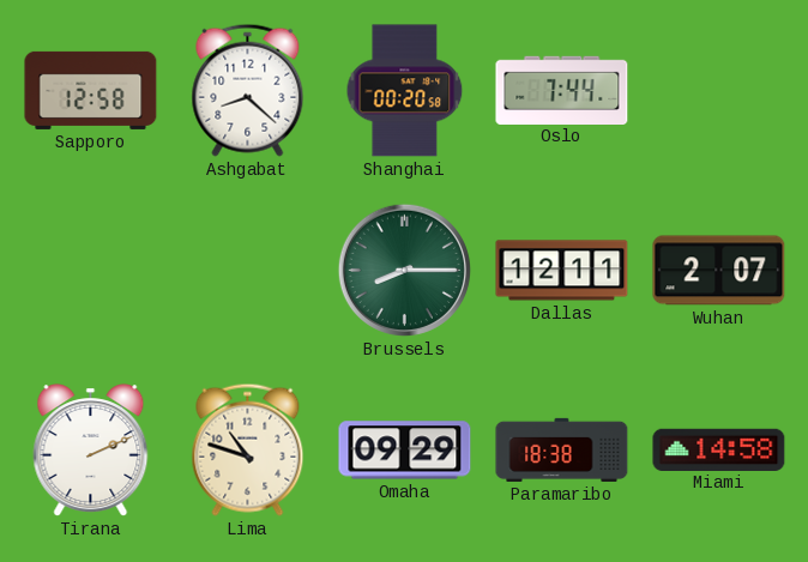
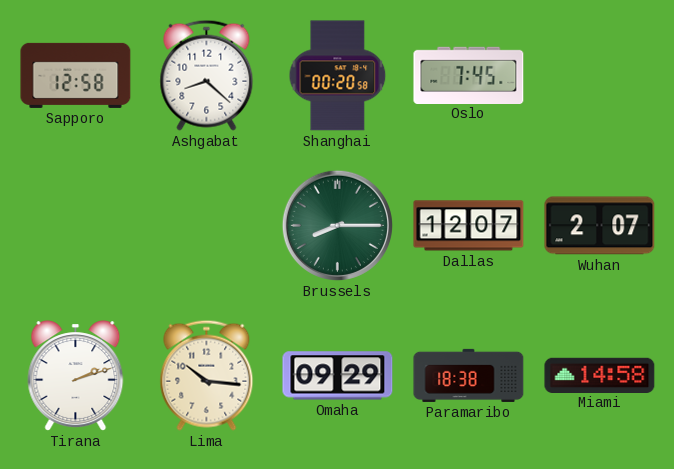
Oslo: 7:44 -> 7:45
Dallas: 12:11 -> 12:07
Tirana: 2:11 -> 2:12
Lima: 10:48 -> 10:16
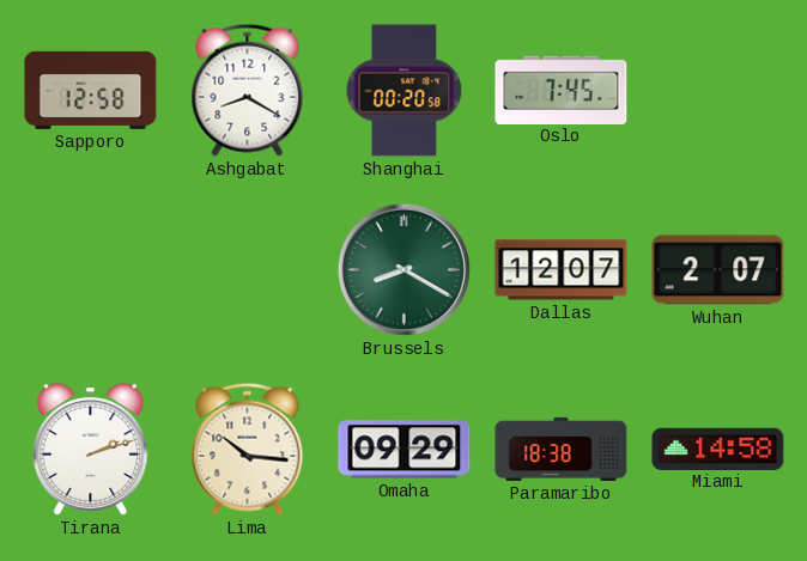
Ashgabat: 8:22 -> 8:20
Brussels: 8:15 -> 8:20
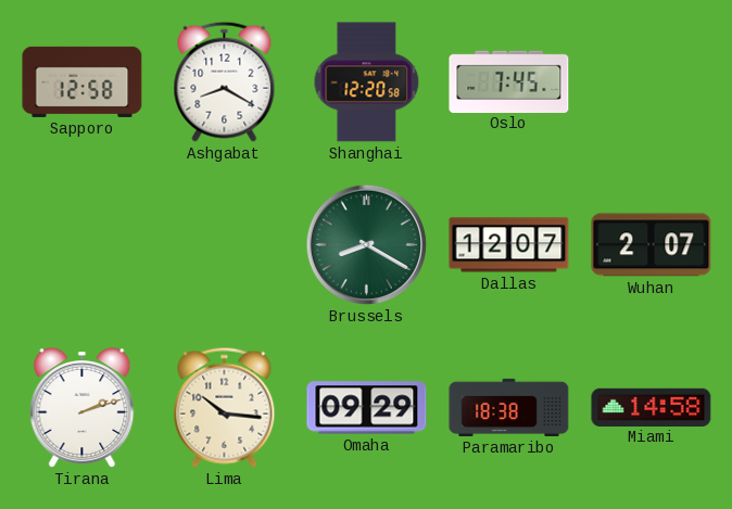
Shanghai: 00:20 -> 12:20
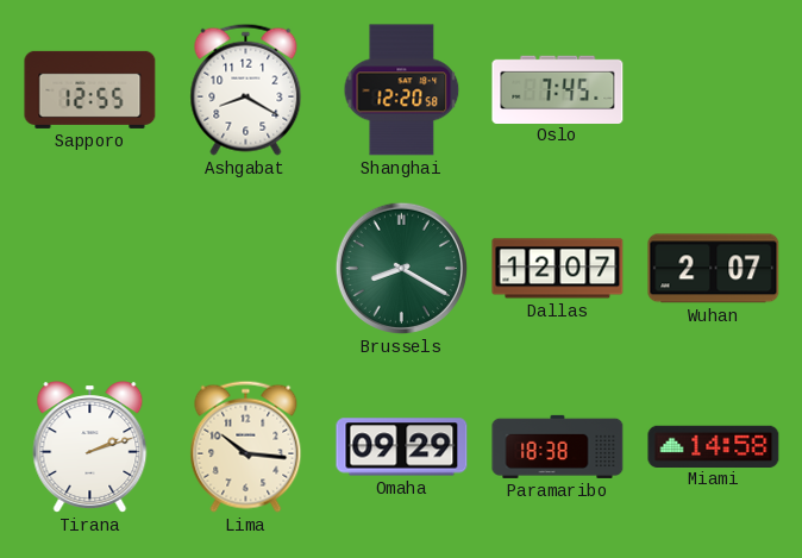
Sapporo: 12:58 -> 12:55
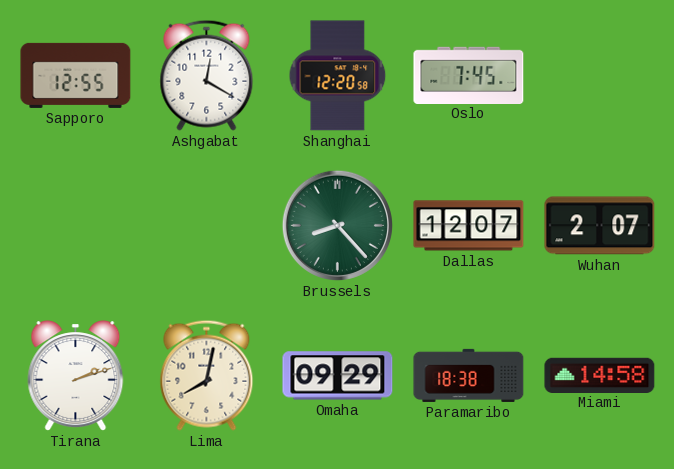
Ashgabat: 8:20 -> 12:20
Brussels: 8:20 -> 8:23
Lima: 10:16 -> 8:02
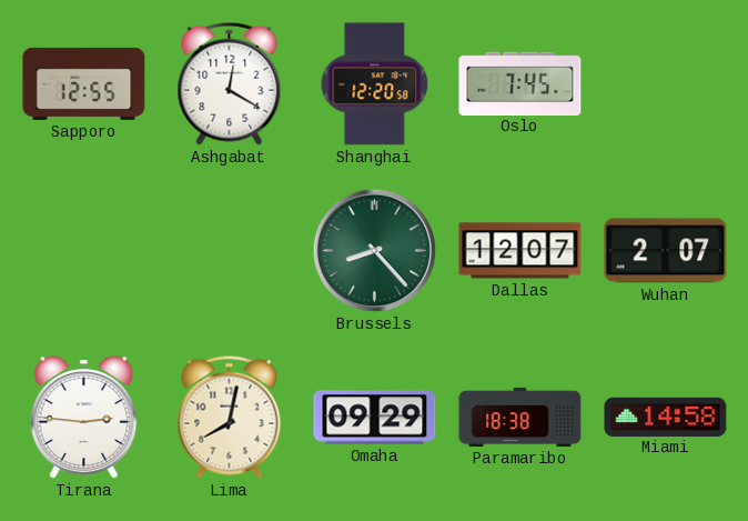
Tirana: 2:12 -> 2:46
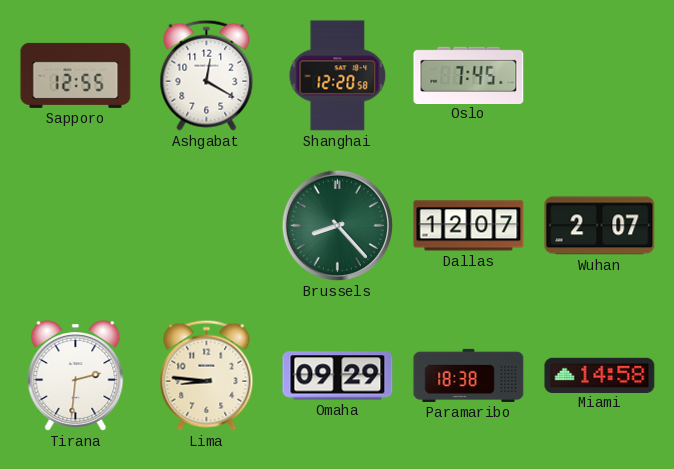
Tirana: 2:46 -> 2:31
Lima: 8:02 -> 8:46
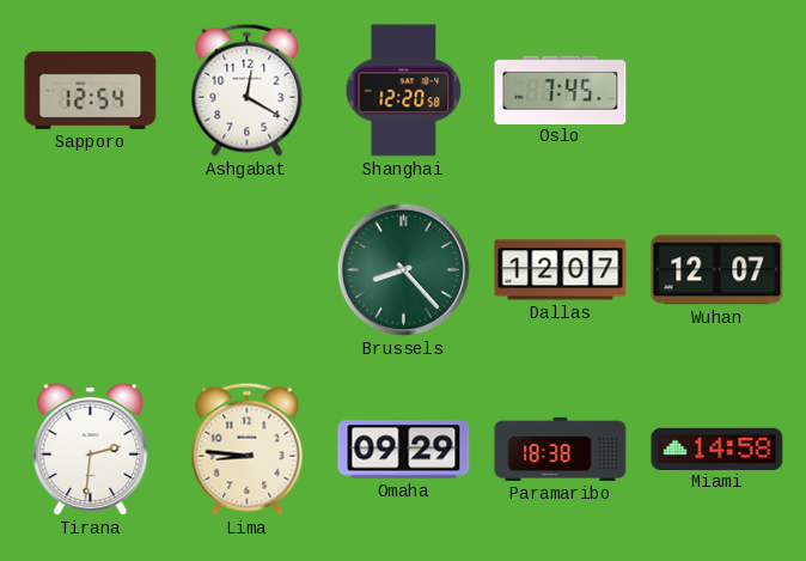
Sapporo: 12:55 -> 12:54
Wuhan: 2:07 -> 12:07
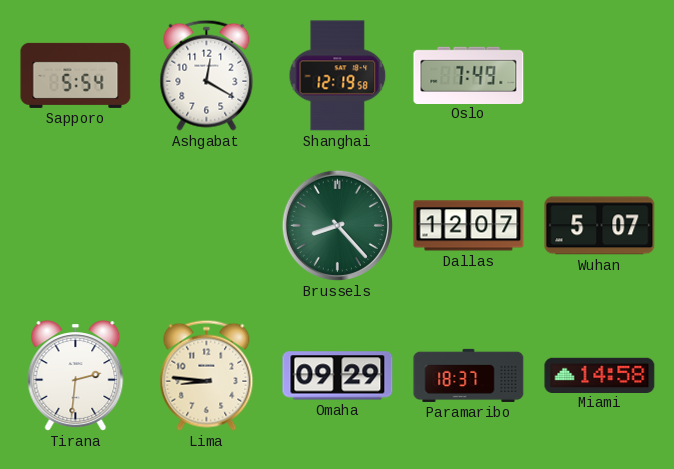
Sapporo: 12:54 -> 5:54
Shanghai: 12:20 -> 12:19
Oslo: 7:45 -> 7:49
Wuhan: 12:07 -> 5:07
Paramaribo: 18:38 -> 18:37
